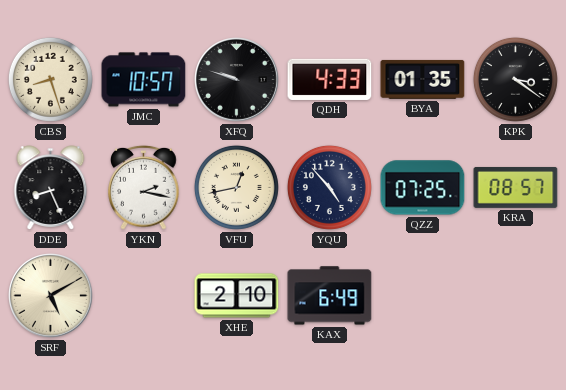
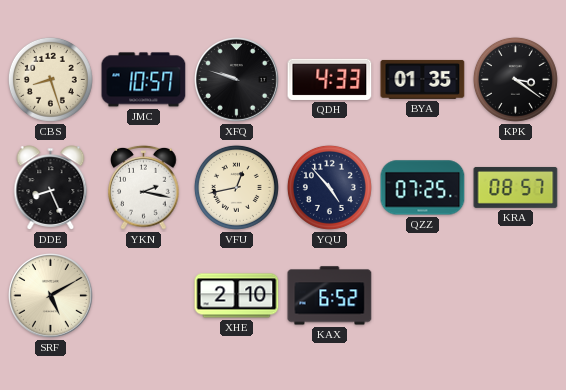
KAX: 6:49 -> 6:52
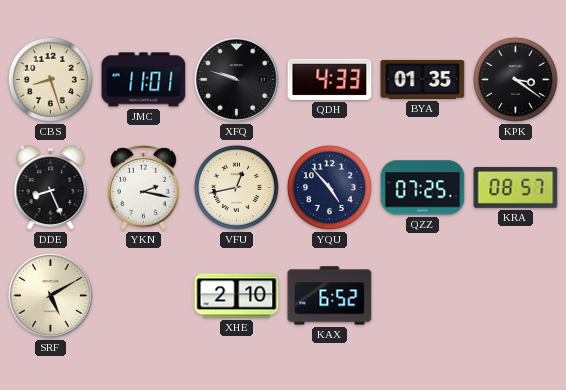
JMC: 10:57 -> 11:01
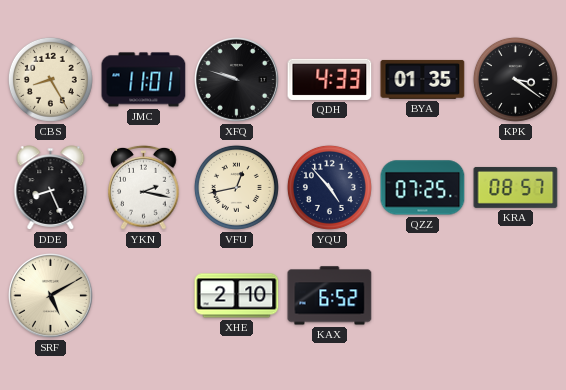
CBS: 8:27 -> 8:25
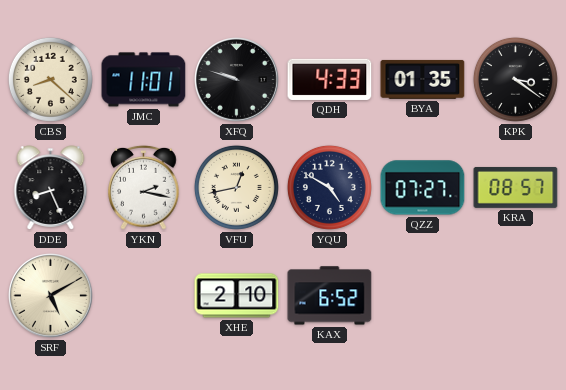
CBS: 8:25 -> 8:22
YQU: 4:53 -> 4:50
QZZ: 07:25 -> 07:27
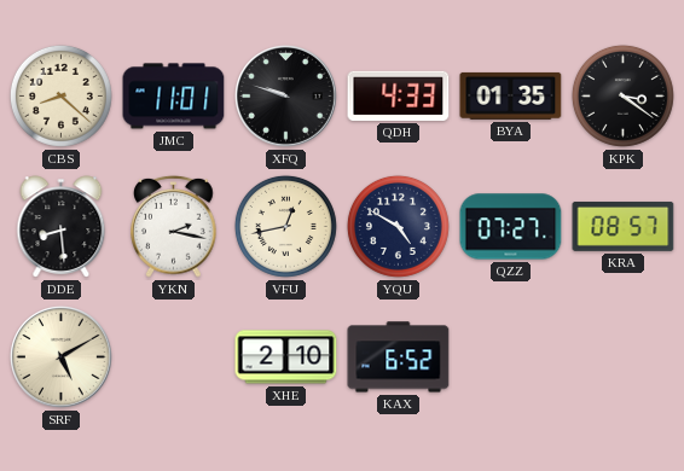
DDE: 8:26 -> 8:29
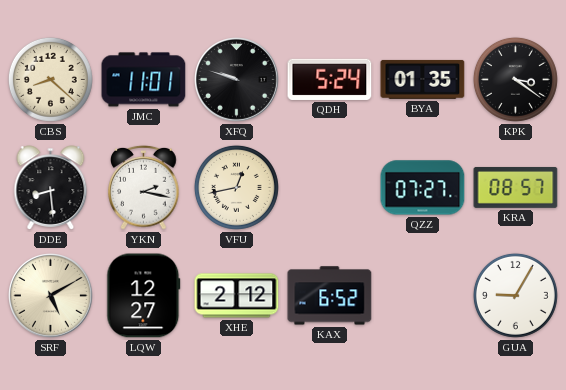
QDH: 4:33 -> 5:24
YQU: 4:50 -> none
LQW: none -> 12:27
XHE: 2:10 -> 2:12
GUA: none -> 9:05
